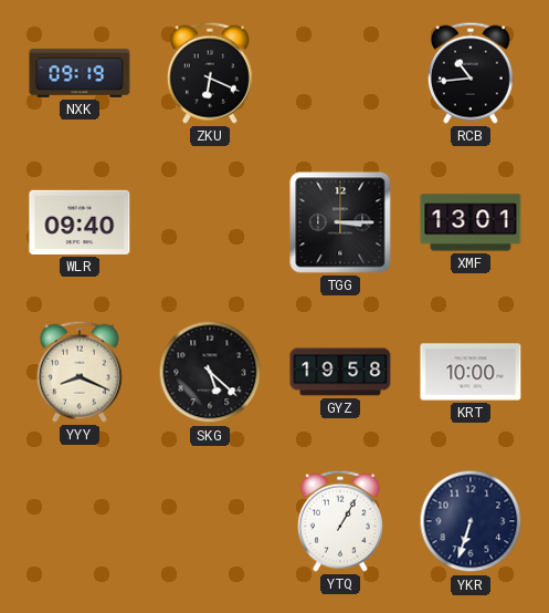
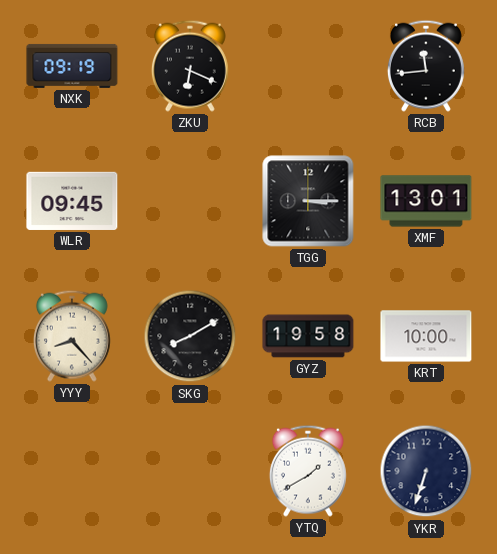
RCB: 10:44 -> 11:44
WLR: 09:40 -> 09:45
YYY: 8:19 -> 8:23
SKG: 5:22 -> 8:10
YTQ: 1:05 -> 1:40
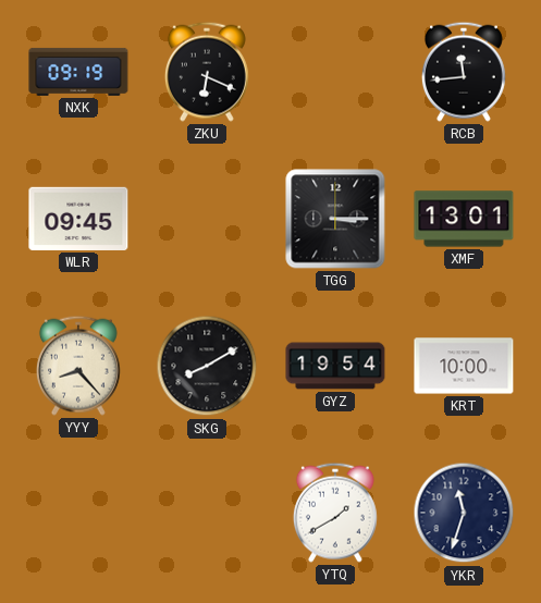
GYZ: 19:58 -> 19:54
YKR: 6:33 -> 11:33
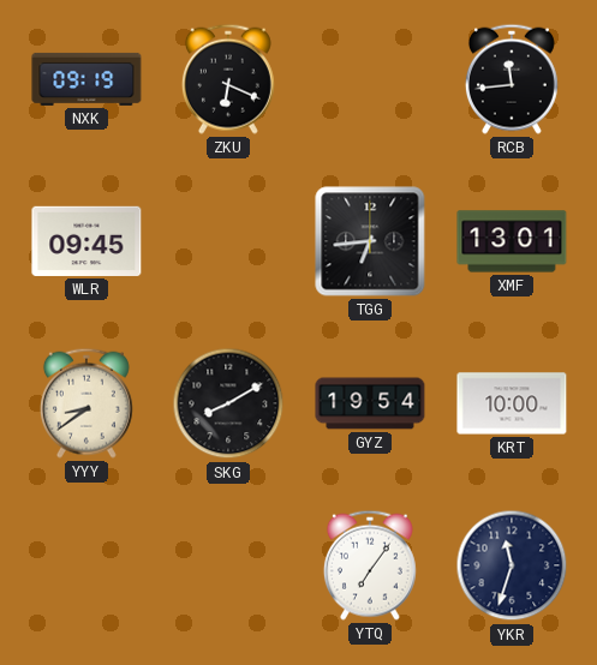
TGG: 3:15 -> 6:44
YYY: 8:23 -> 8:39
YTQ: 1:40 -> 7:06
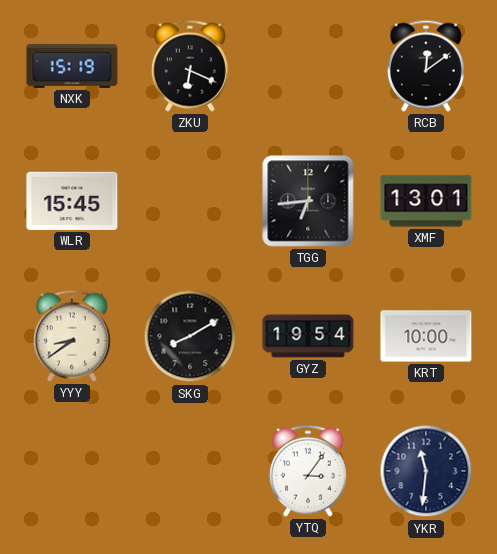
NXK: 09:19 -> 15:19
RCB: 11:44 -> 12:09
WLR: 09:45 -> 15:45
YTQ: 7:06 -> 3:06
YKR: 11:33 -> 11:31
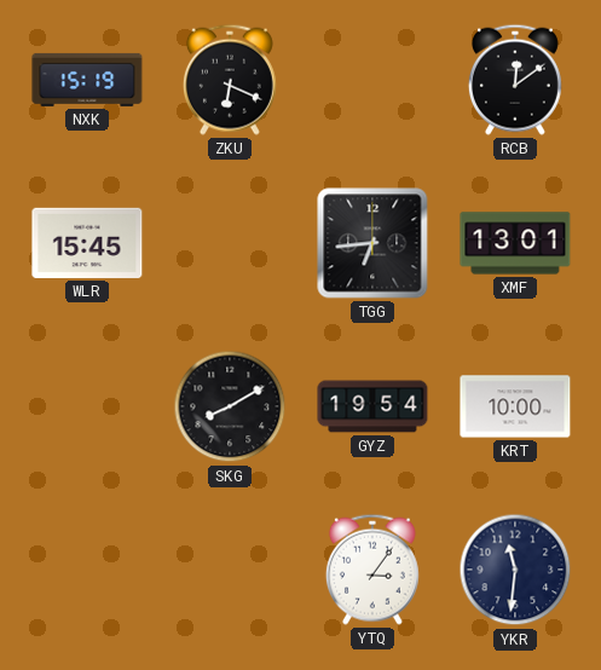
YYY: 8:39 -> none
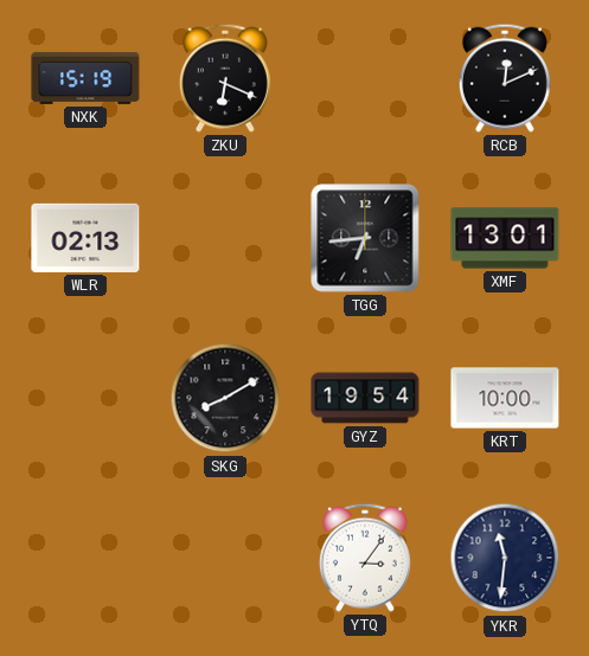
RCB: 12:09 -> 12:11
WLR: 15:45 -> 02:13
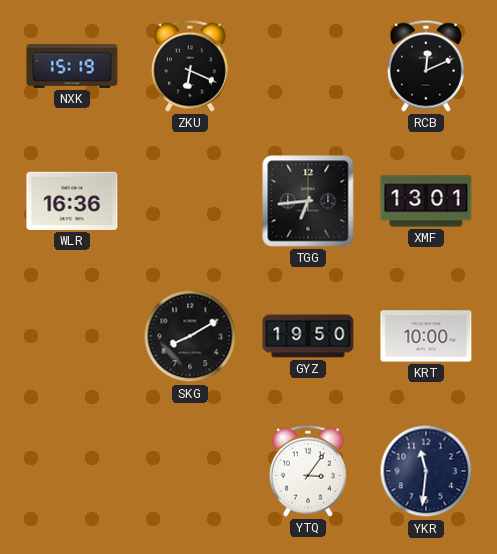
WLR: 02:13 -> 16:36
GYZ: 19:54 -> 19:50
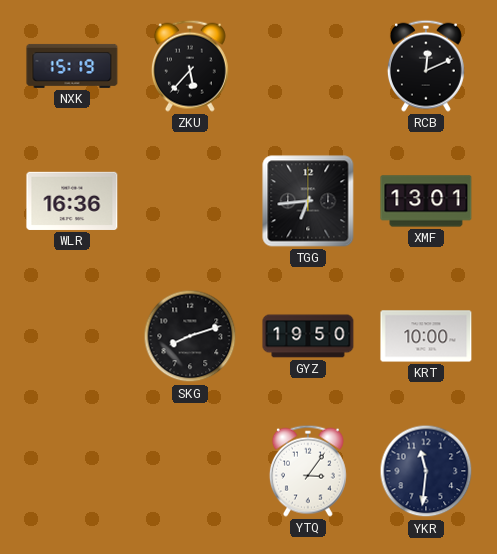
ZKU: 6:19 -> 5:37
SKG: 8:10 -> 8:12
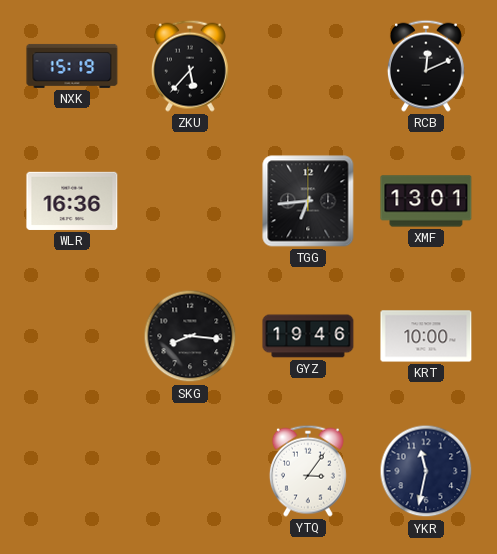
SKG: 8:12 -> 8:16
GYZ: 19:50 -> 19:46
YKR: 11:31 -> 11:32
